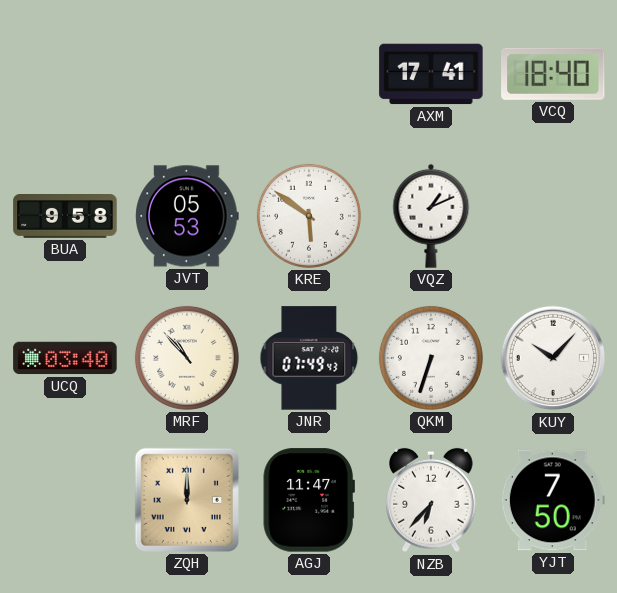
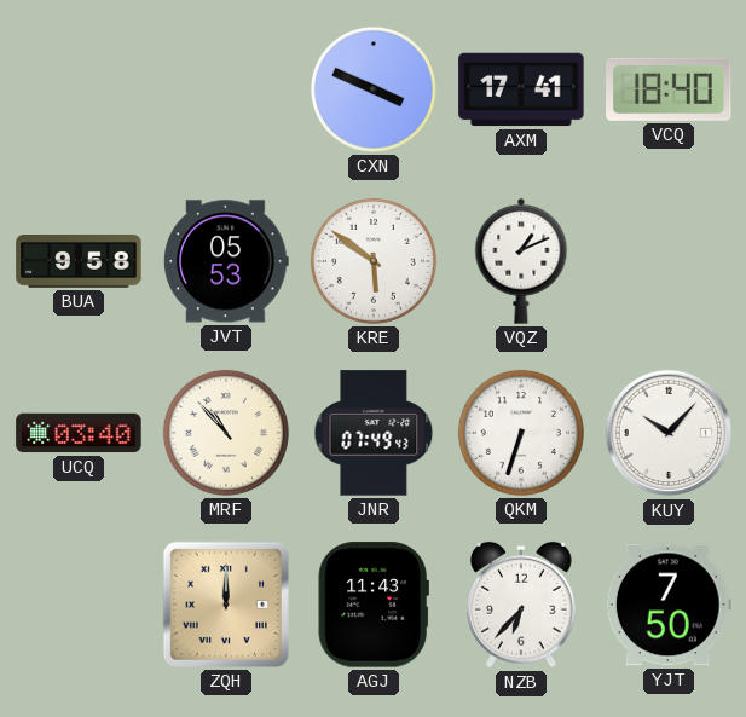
CXN: none -> 3:49
AGJ: 11:47 -> 11:43
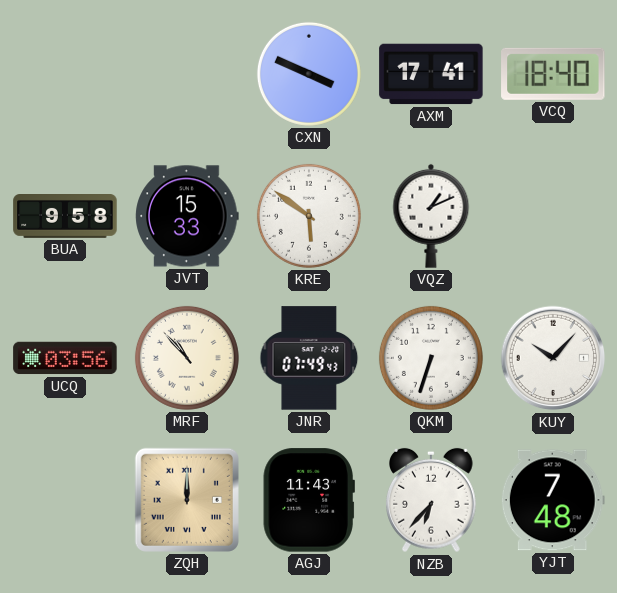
JVT: 05:53 -> 15:33
UCQ: 03:40 -> 03:56
YJT: 7:50 -> 7:48
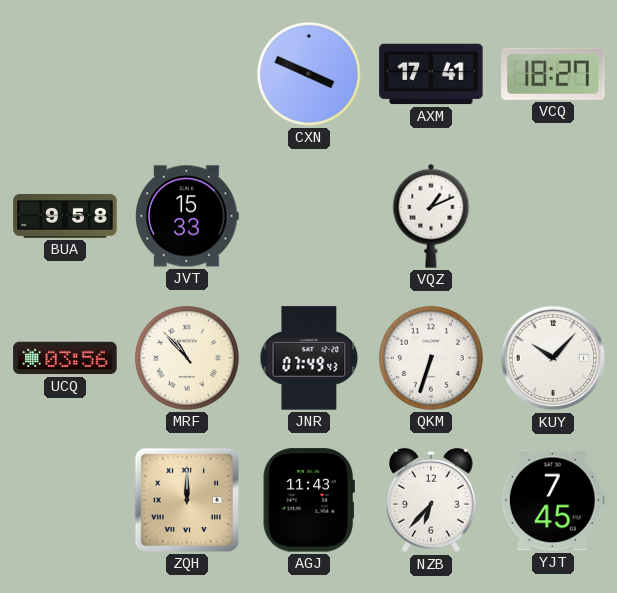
VCQ: 18:40 -> 18:27
KRE: 5:51 -> none
YJT: 7:48 -> 7:45
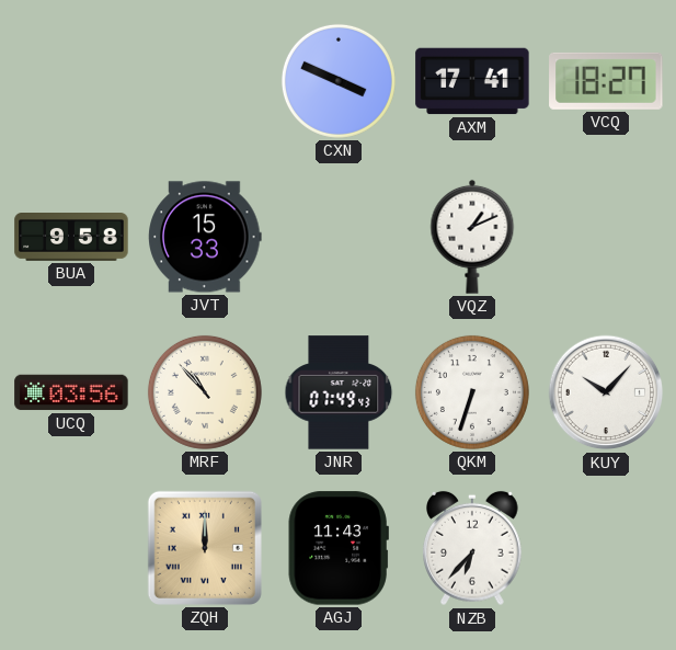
YJT: 7:45 -> none
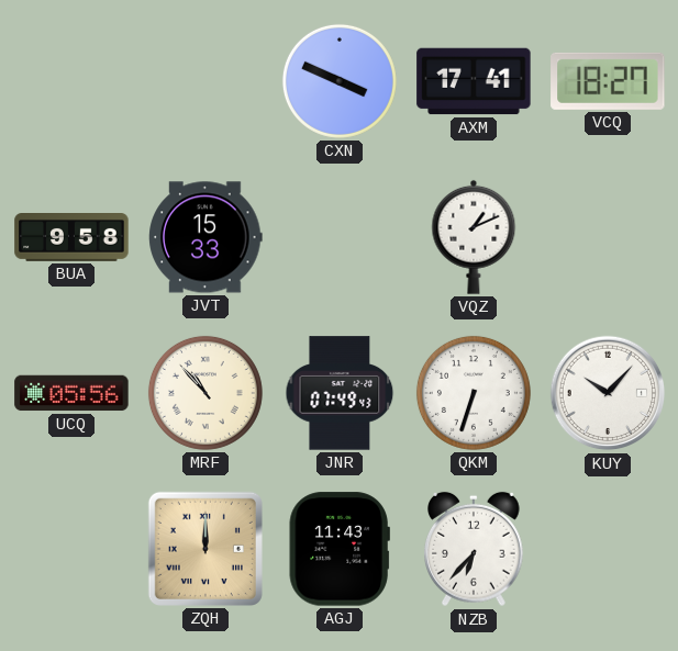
UCQ: 03:56 -> 05:56
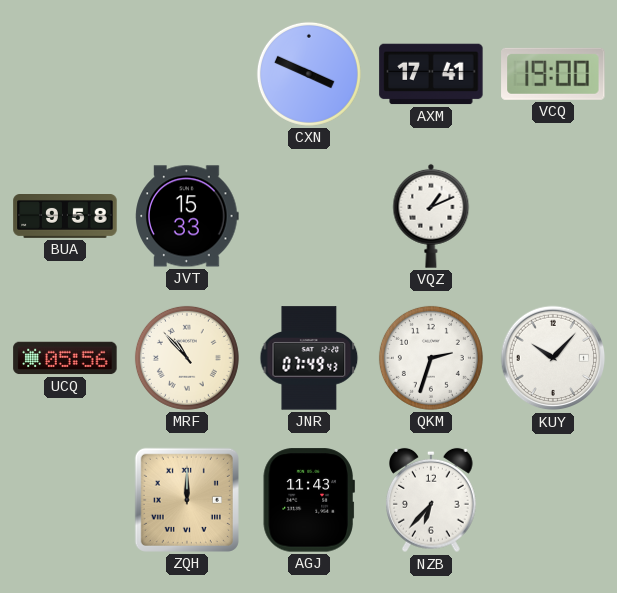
VCQ: 18:27 -> 19:00
QKM: 6:33 -> 2:33
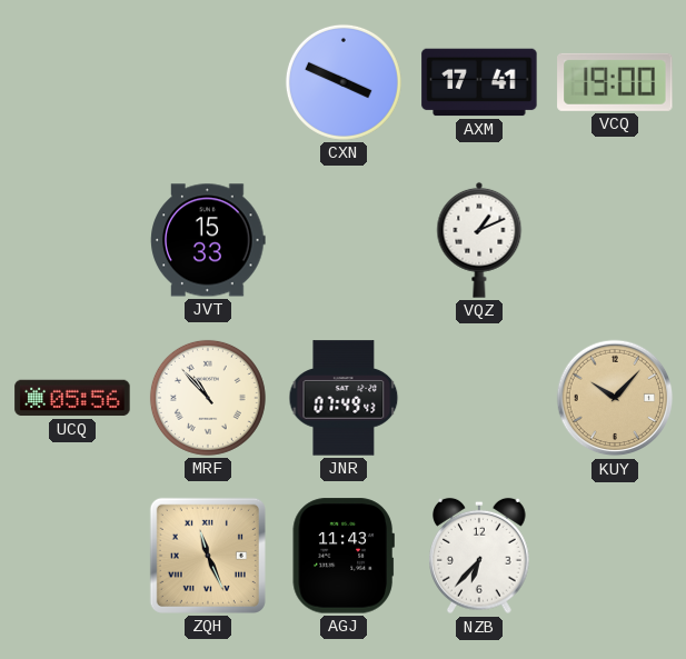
BUA: 9:58 -> none
QKM: 2:33 -> none
KUY dial: white -> champagne
ZQH: 12:00 -> 11:26
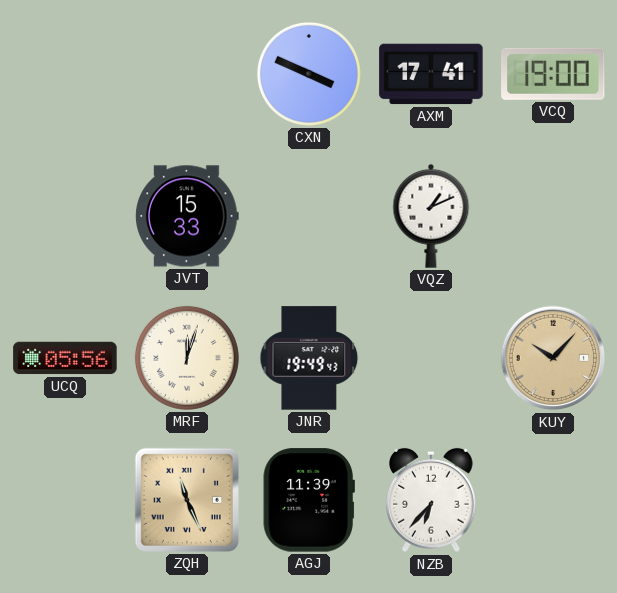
MRF: 10:53 -> 12:03
JNR: 07:49 -> 19:49
AGJ: 11:43 -> 11:39
